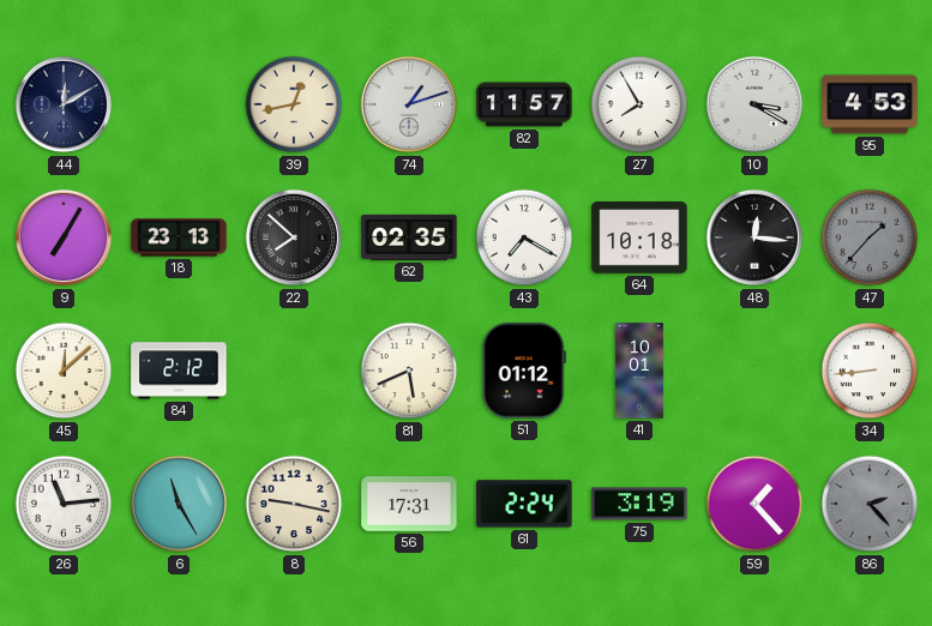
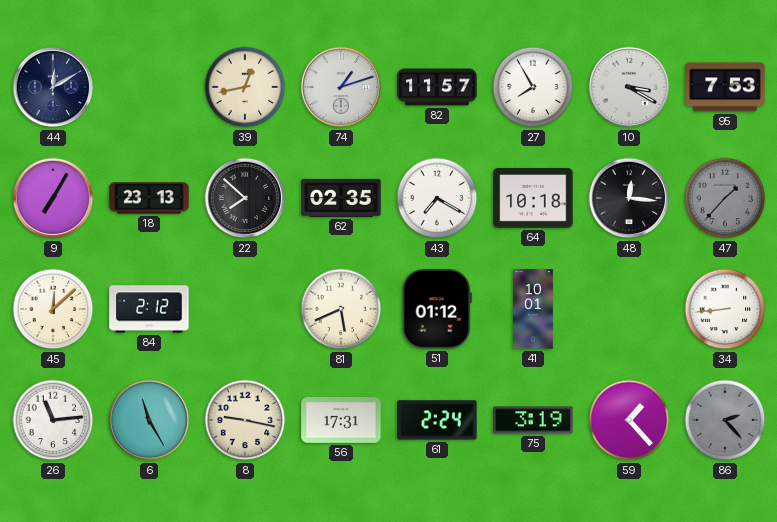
95: 4:53 -> 7:53
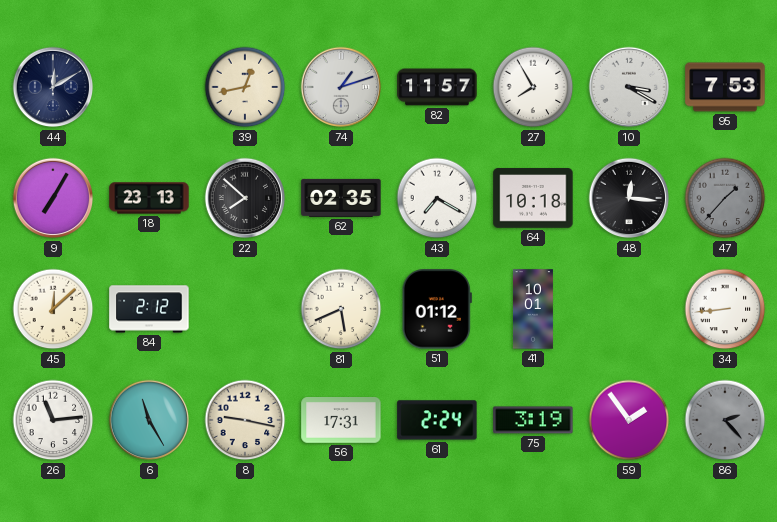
59: 1:23 -> 1:54
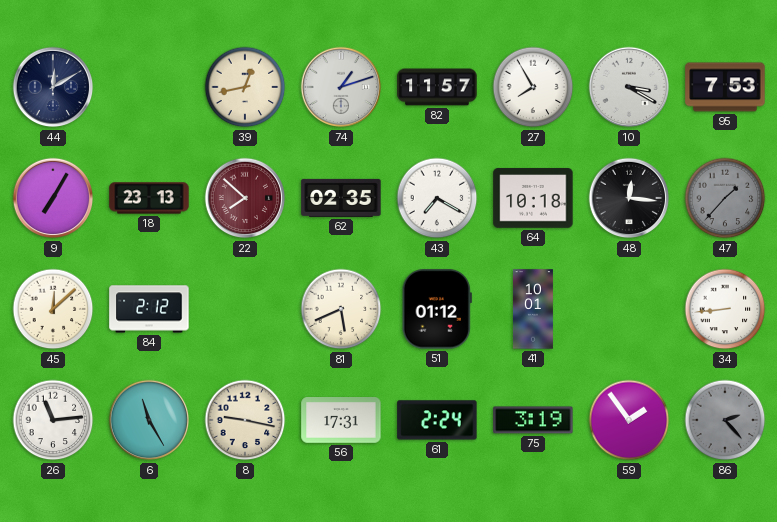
22 dial: black -> burgundy
